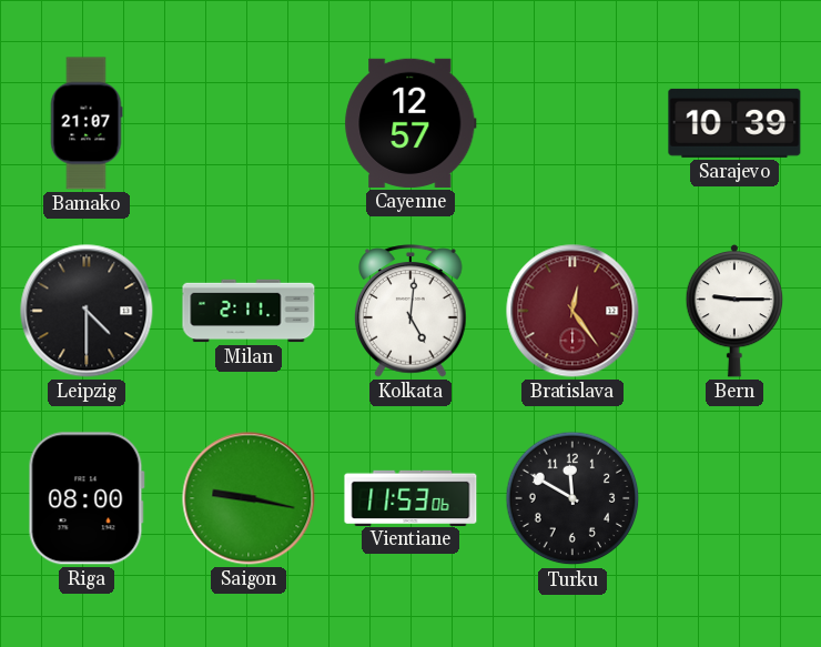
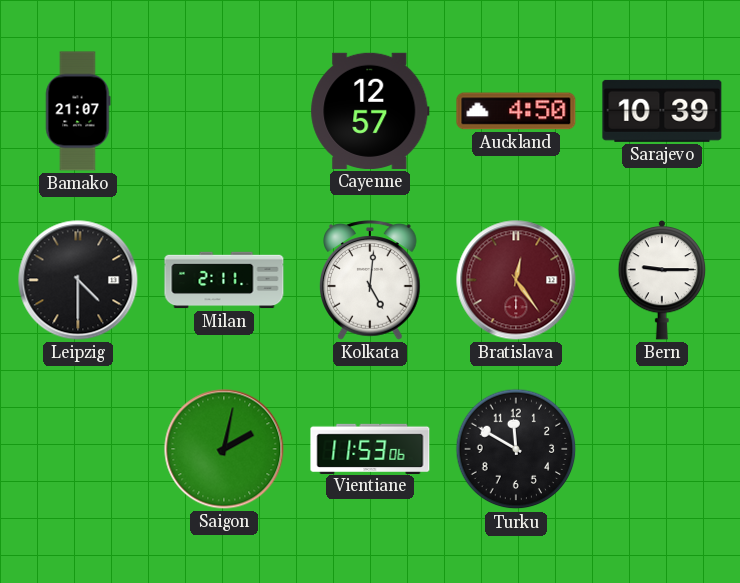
Auckland: none -> 4:50
Riga: 08:00 -> none
Saigon: 9:17 -> 2:02
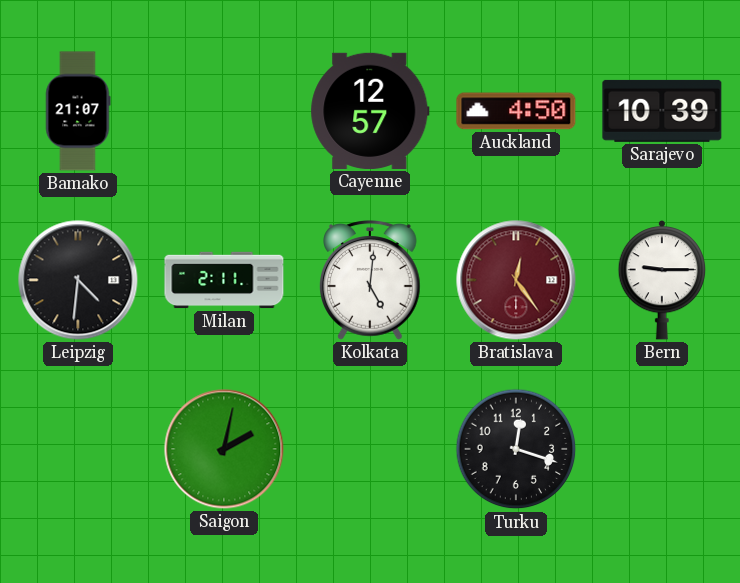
Leipzig: 4:30 -> 4:31
Vientiane: 11:53 -> none
Turku: 11:50 -> 12:18
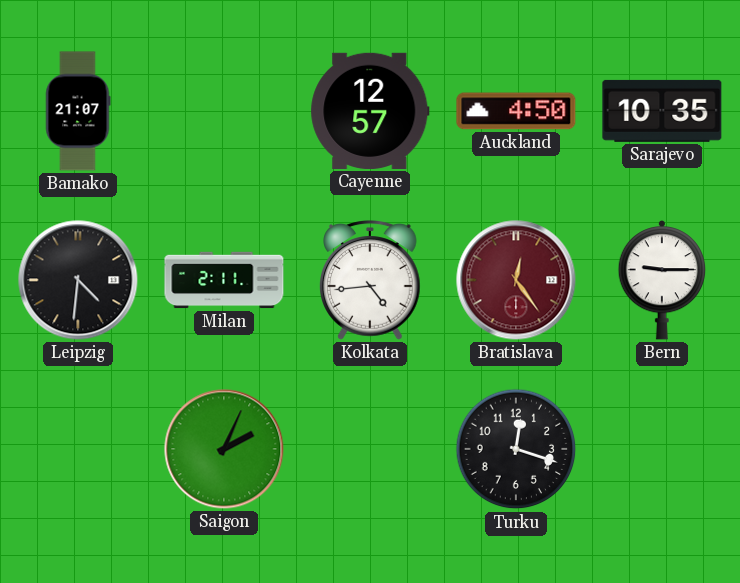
Sarajevo: 10:39 -> 10:35
Kolkata: 5:01 -> 4:44
Saigon: 2:02 -> 2:04
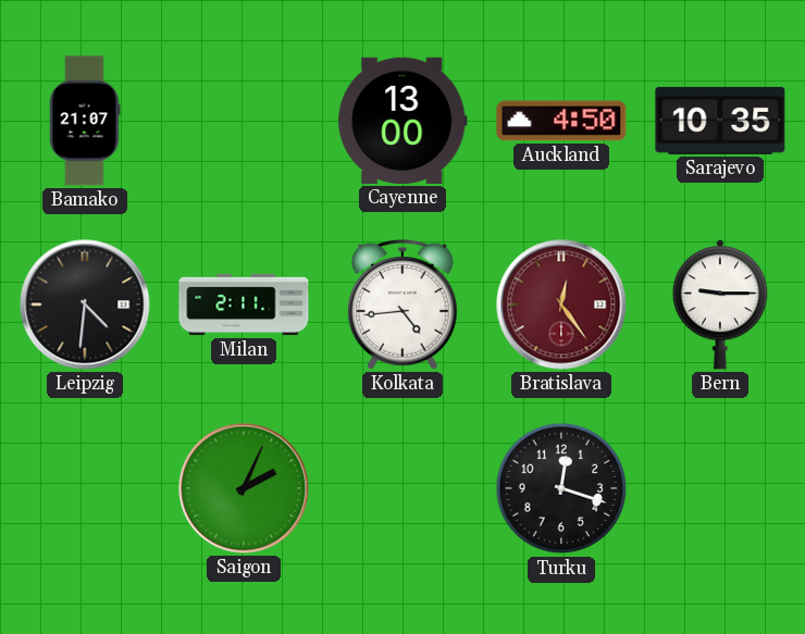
Cayenne: 12:57 -> 13:00
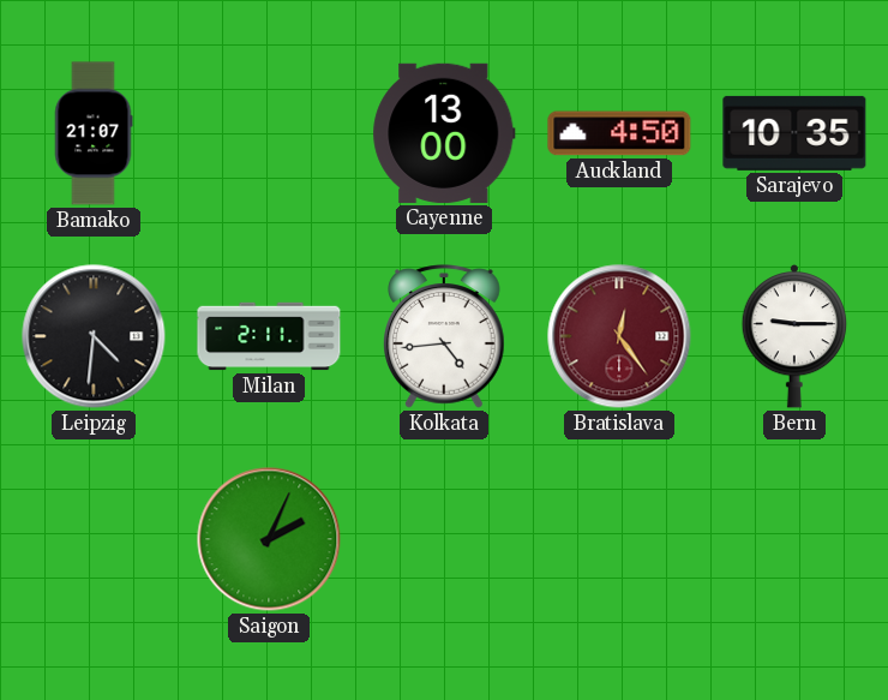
Turku: 12:18 -> none
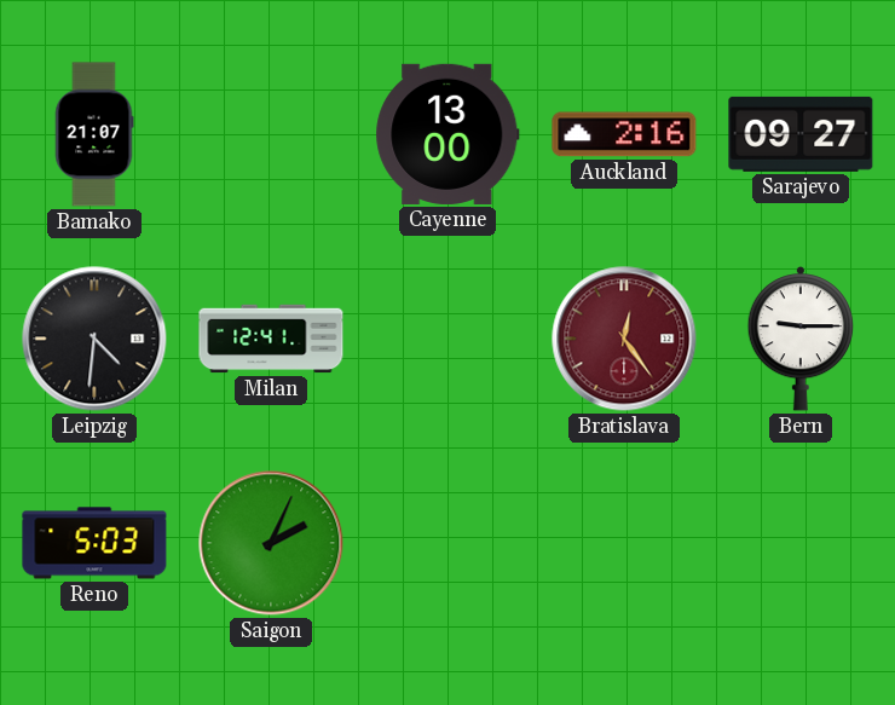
Auckland: 4:50 -> 2:16
Sarajevo: 10:35 -> 09:27
Milan: 2:11 -> 12:41
Kolkata: 4:44 -> none
Reno: none -> 5:03
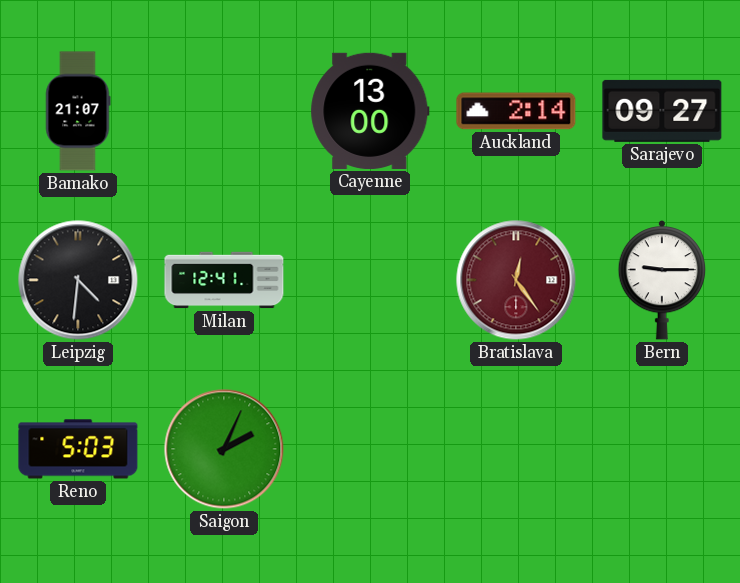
Auckland: 2:16 -> 2:14
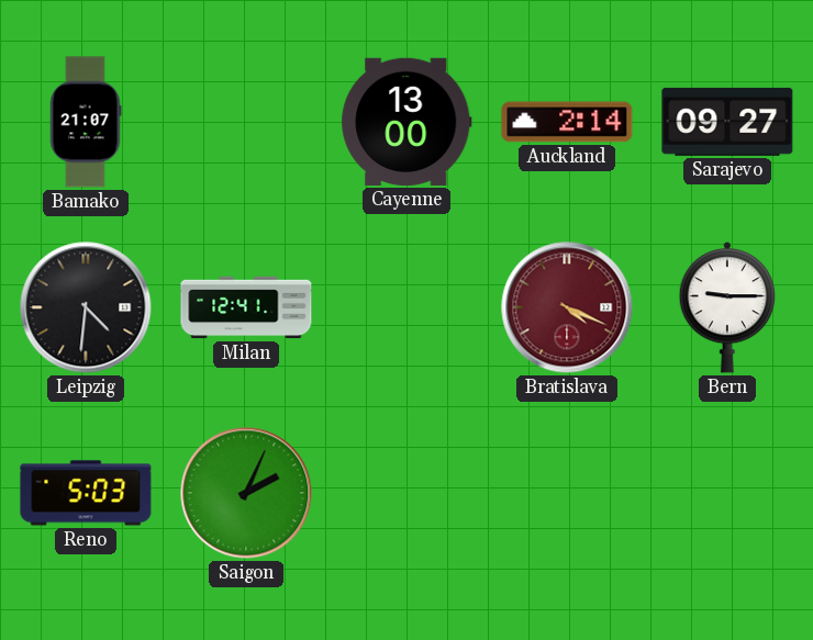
Bratislava: 12:24 -> 4:19
